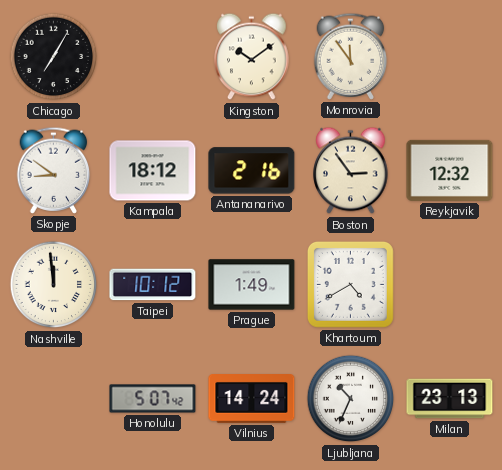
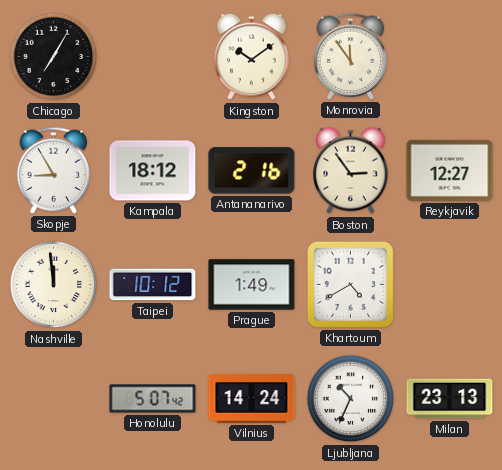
Skopje: 8:51 -> 8:55
Reykjavik: 12:32 -> 12:27
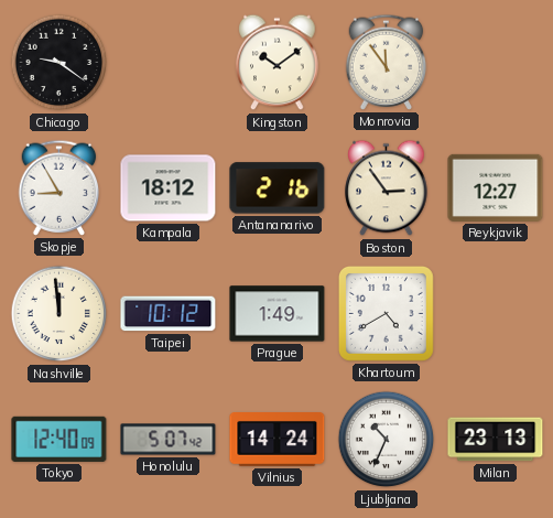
Chicago: 7:05 -> 9:21
Tokyo: none -> 12:40
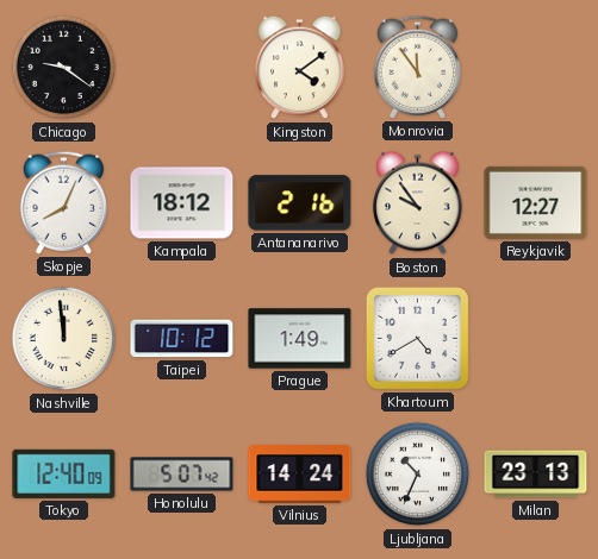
Kingston: 10:09 -> 4:09
Skopje: 8:55 -> 8:04
Boston: 2:54 -> 9:54
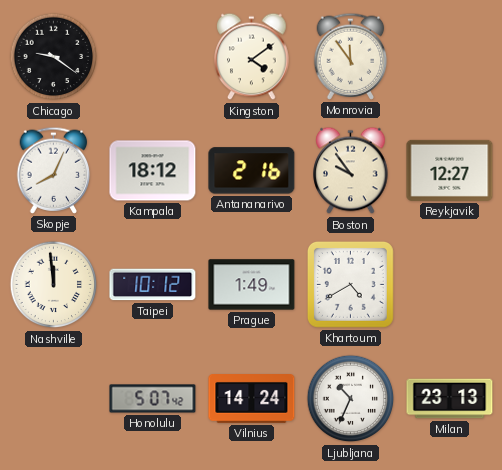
Tokyo: 12:40 -> none
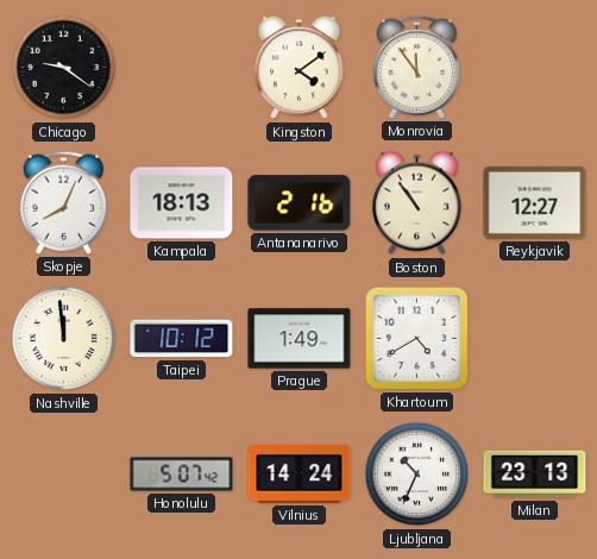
Kampala: 18:12 -> 18:13
Boston: 9:54 -> 10:54
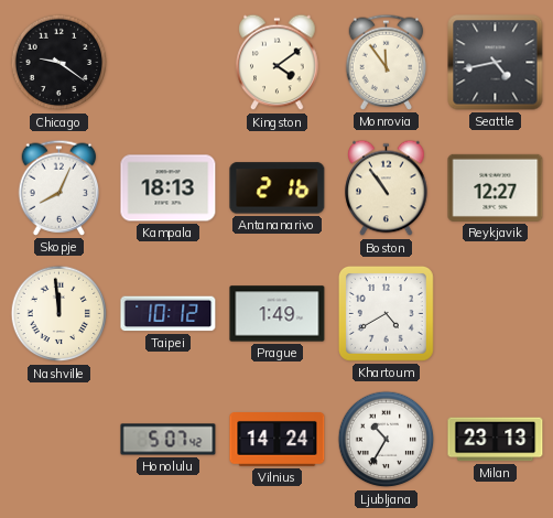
Seattle: none -> 4:43
Ljubljana: 10:34 -> 10:35
